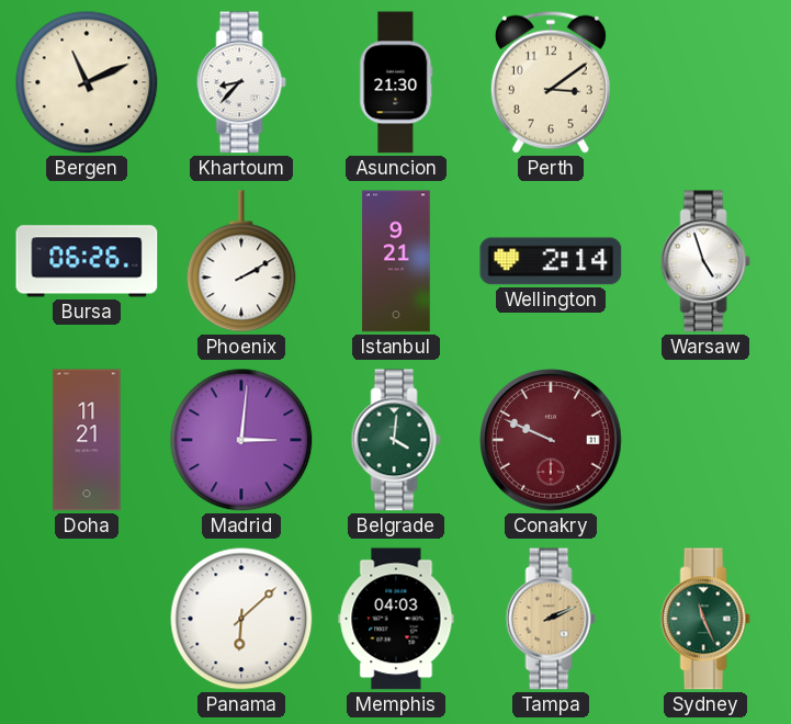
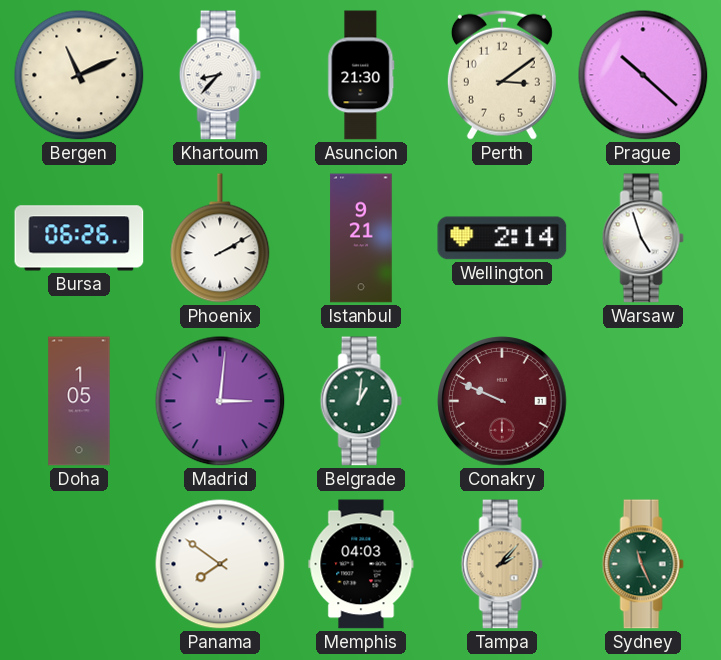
Prague: none -> 10:22
Doha: 11:21 -> 1:05
Belgrade: 4:01 -> 1:01
Panama: 6:08 -> 7:51
Tampa: 2:11 -> 2:07
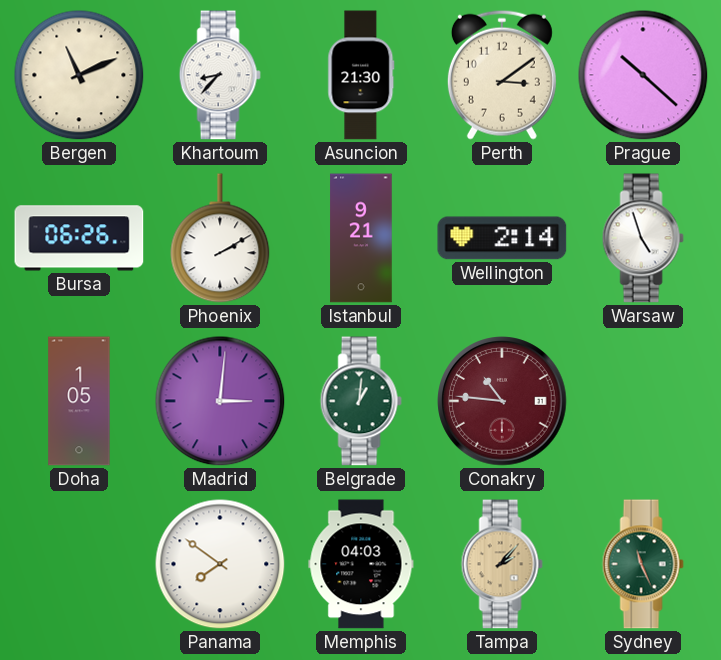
Conakry: 9:49 -> 10:46
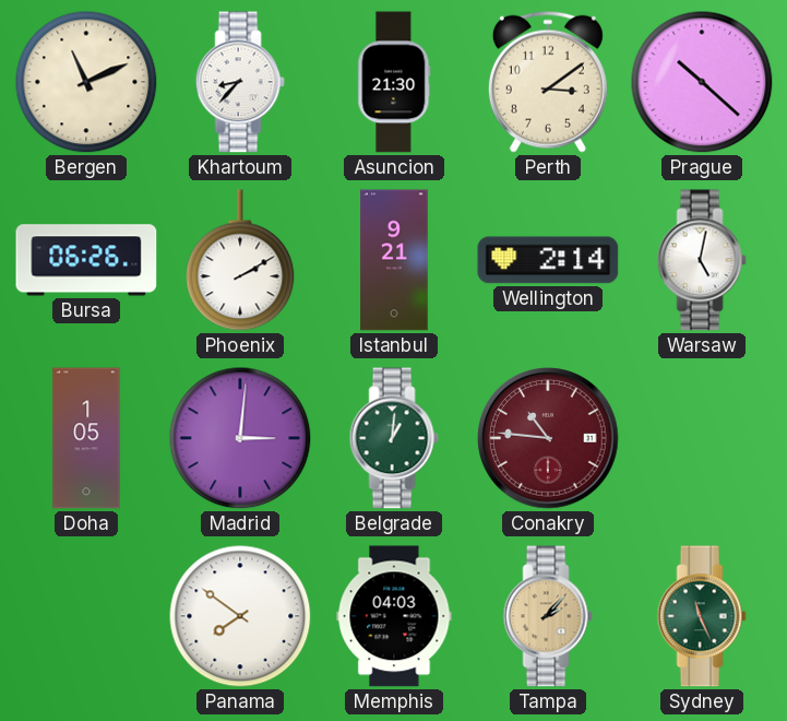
Warsaw: 4:57 -> 5:02
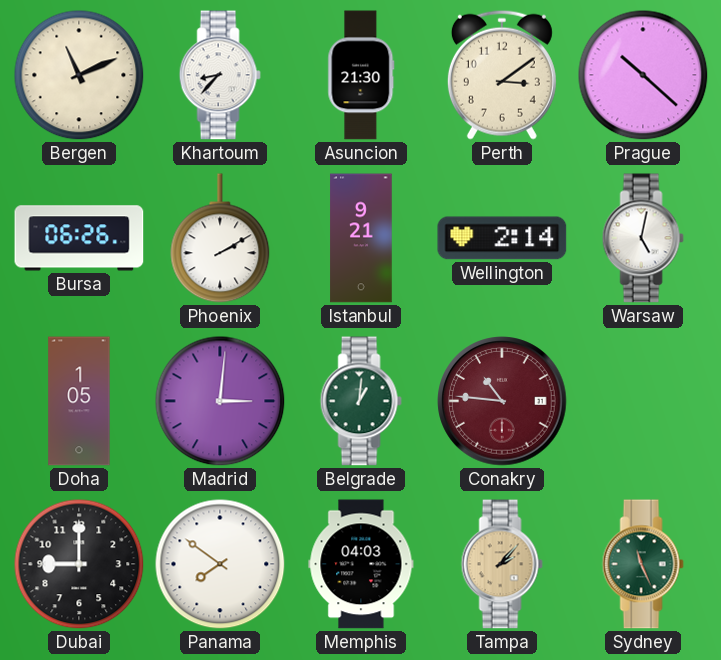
Dubai: none -> 9:00
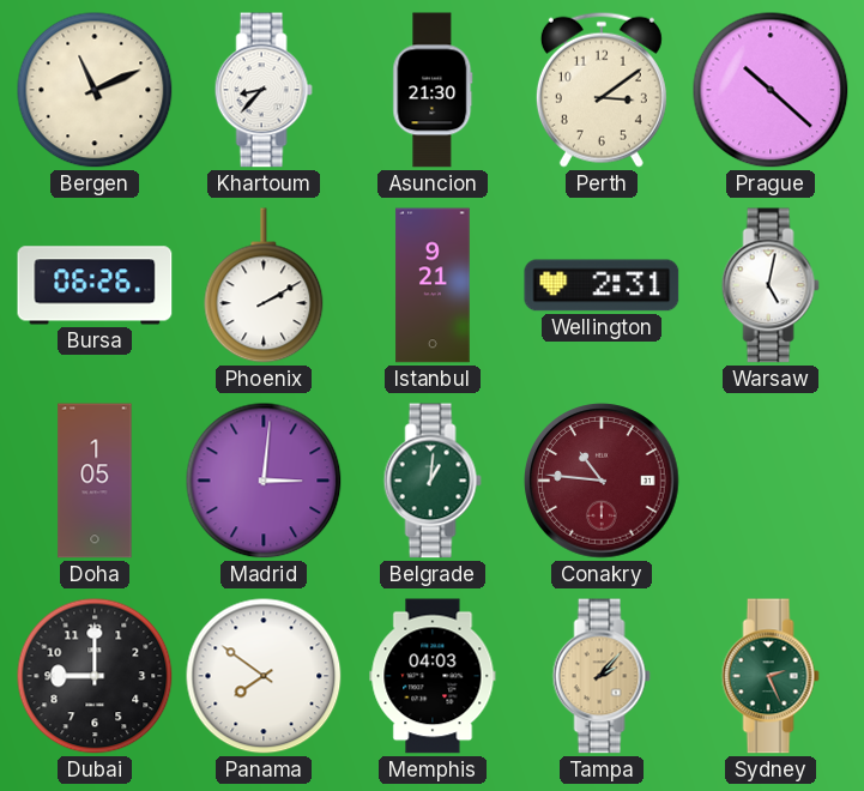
Wellington: 2:14 -> 2:31
Sydney: 11:26 -> 2:26
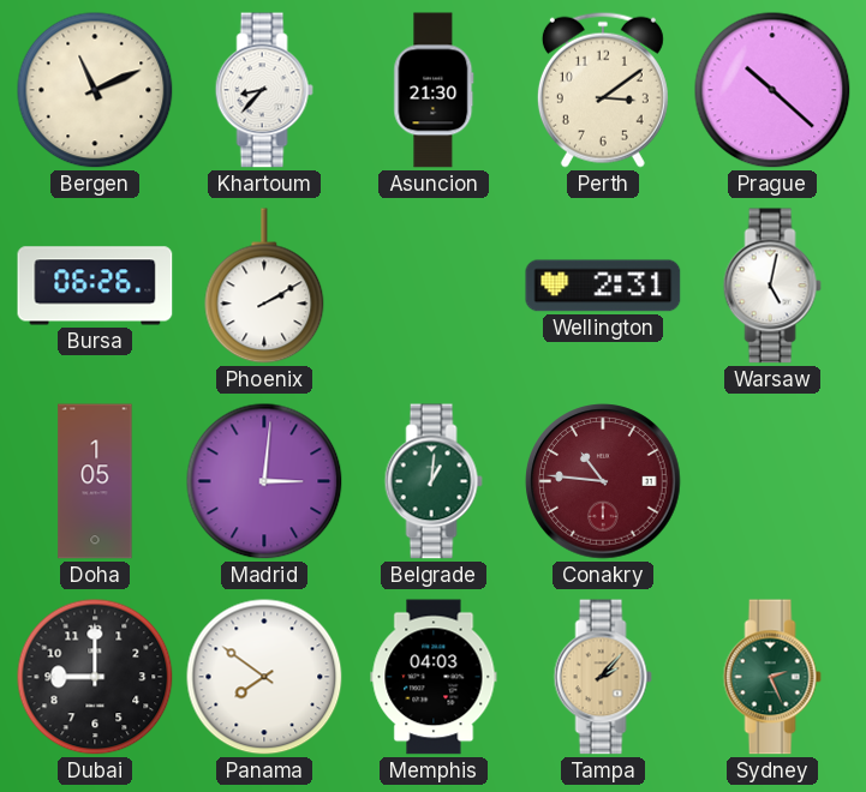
Istanbul: 9:21 -> none
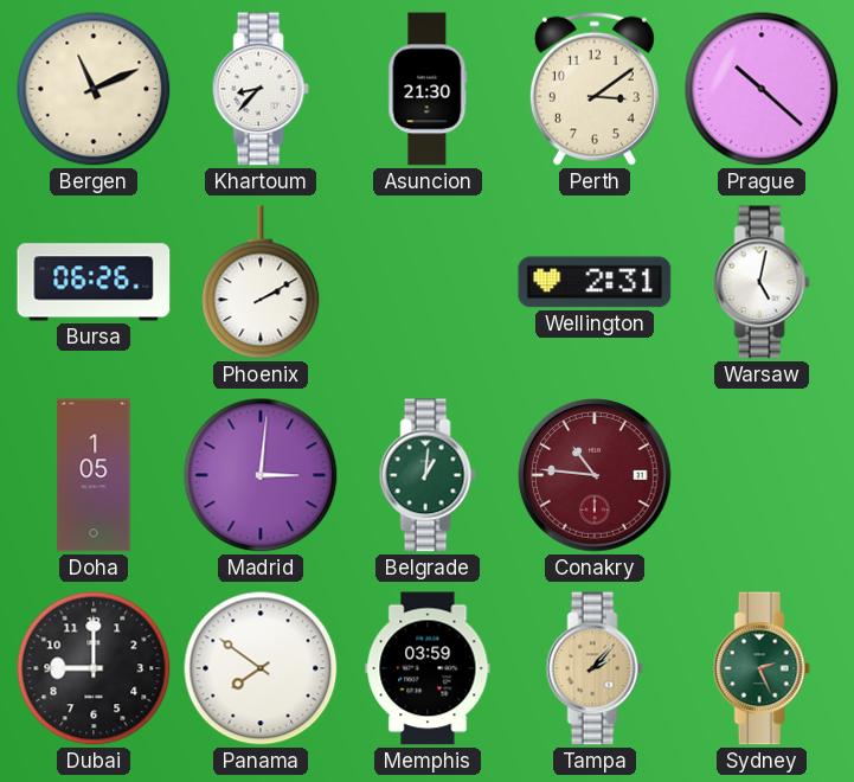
Memphis: 04:03 -> 03:59
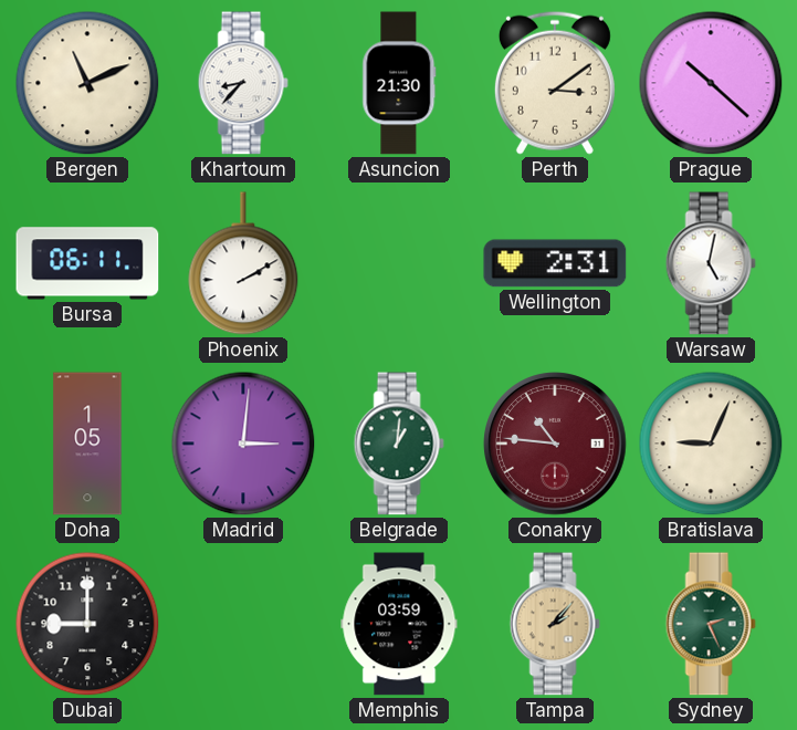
Bursa: 06:26 -> 06:11
Bratislava: none -> 9:04
Panama: 7:51 -> none
